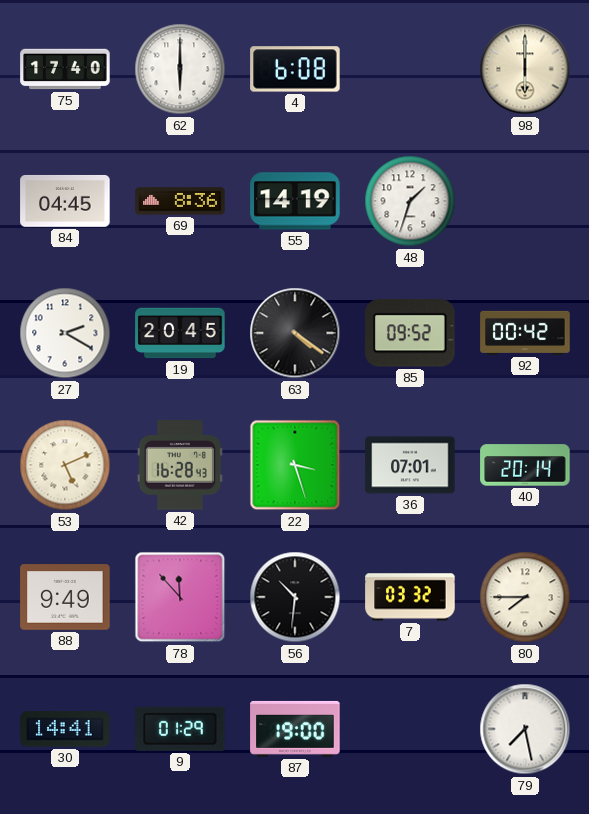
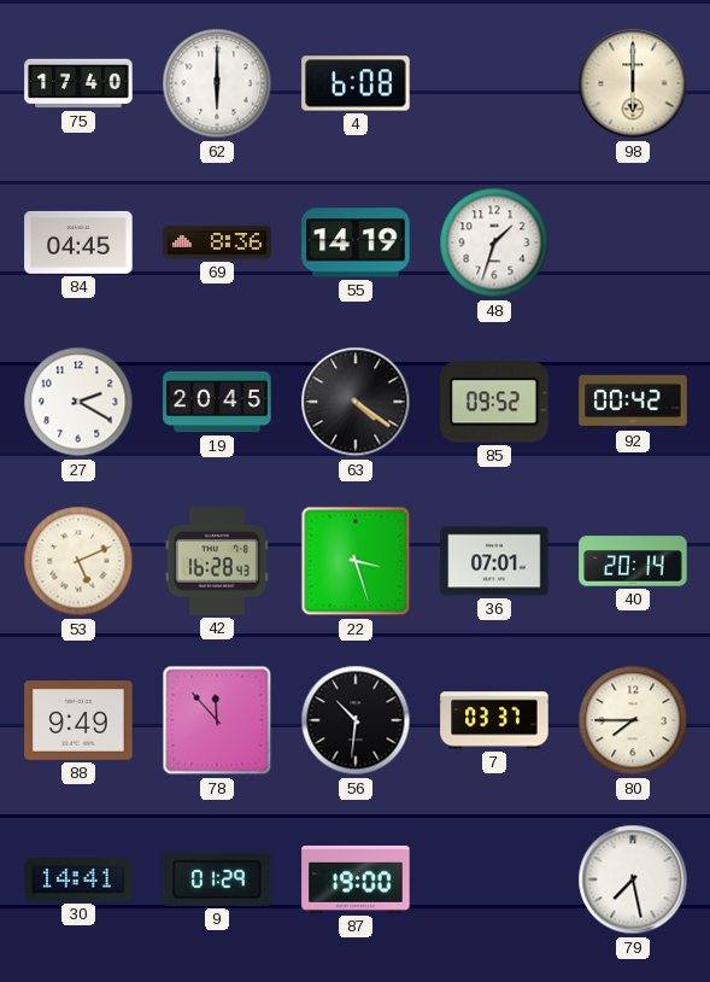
7: 03:32 -> 03:37
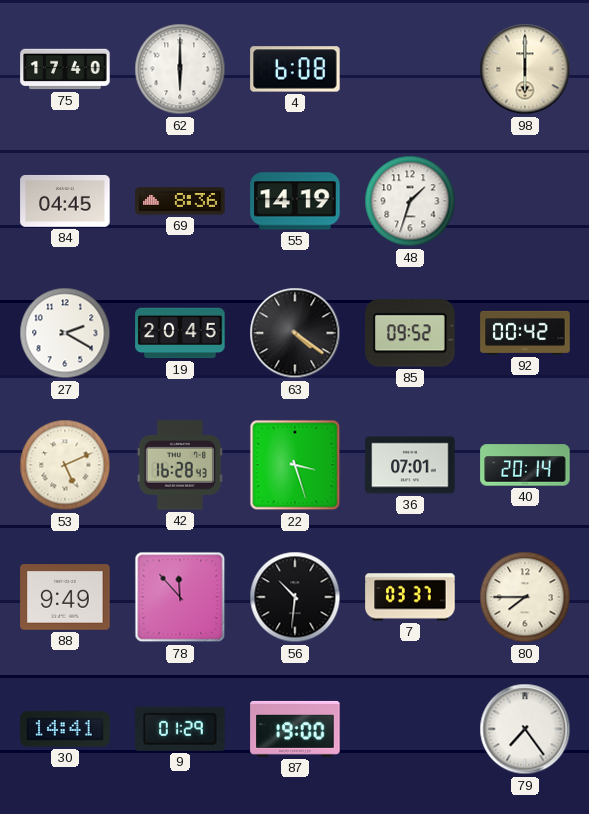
79: 7:28 -> 7:24
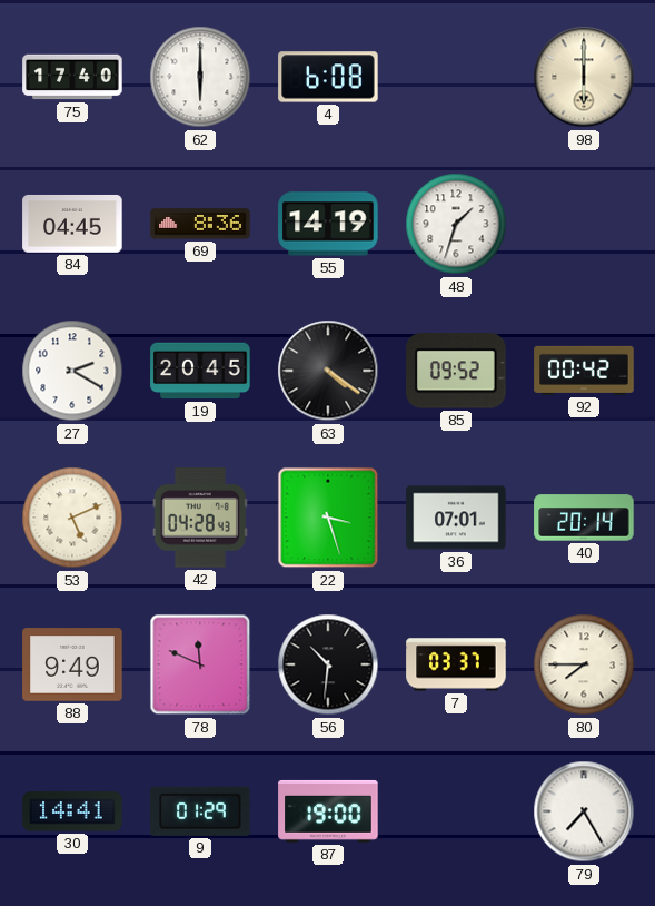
42: 16:28 -> 04:28
78: 11:53 -> 11:49
79: 7:24 -> 7:25
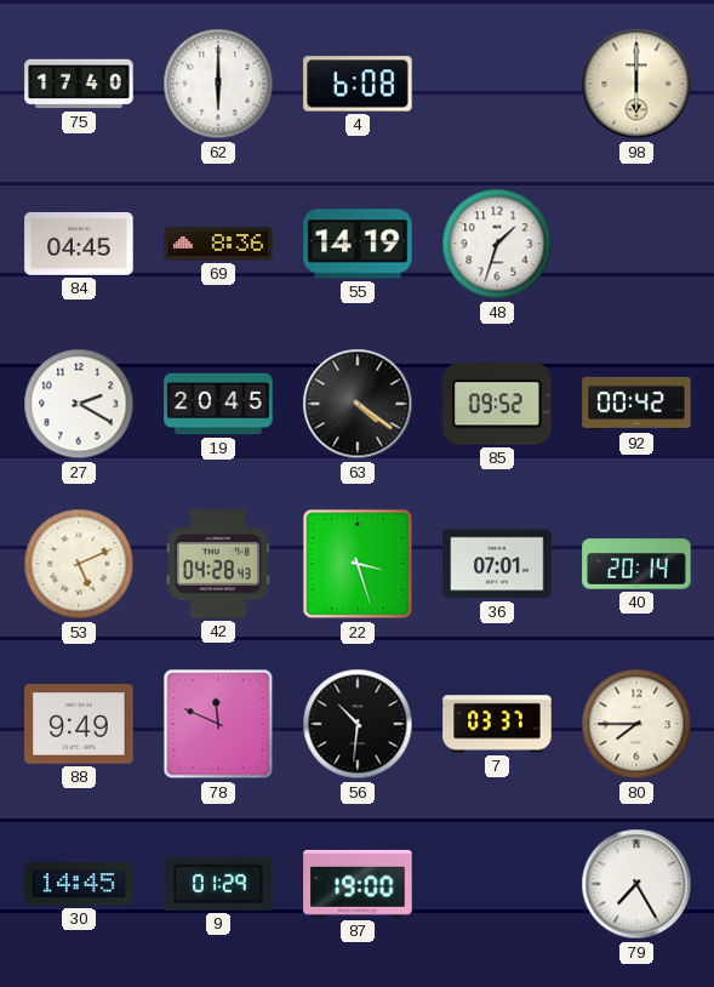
30: 14:41 -> 14:45
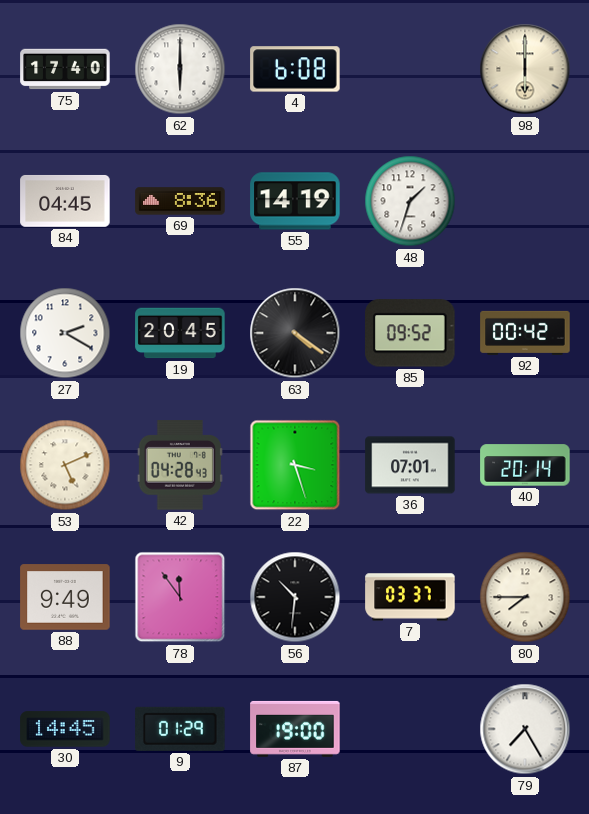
78: 11:49 -> 11:54
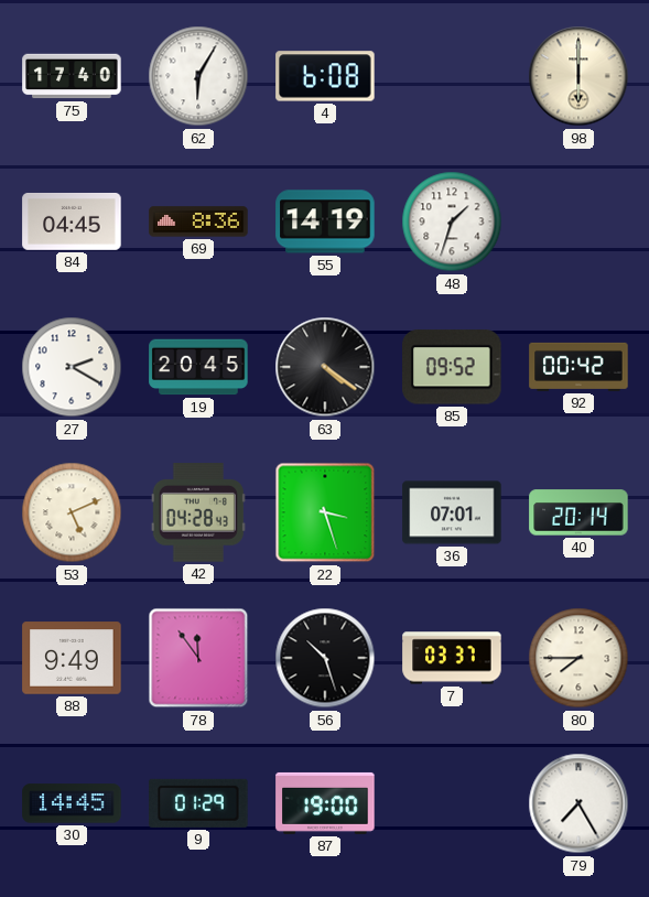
62: 6:00 -> 6:05
56: 10:31 -> 10:27
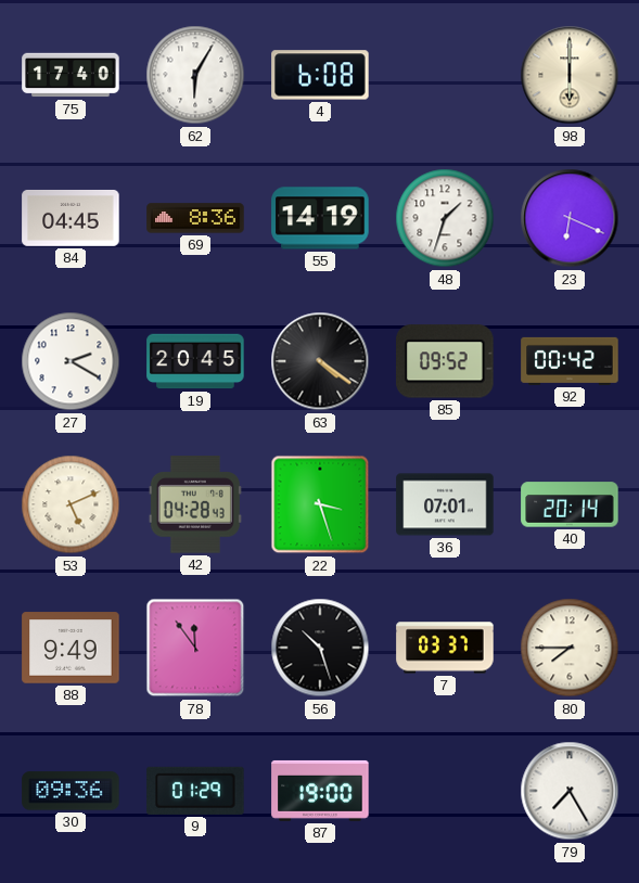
23: none -> 6:19
30: 14:45 -> 09:36
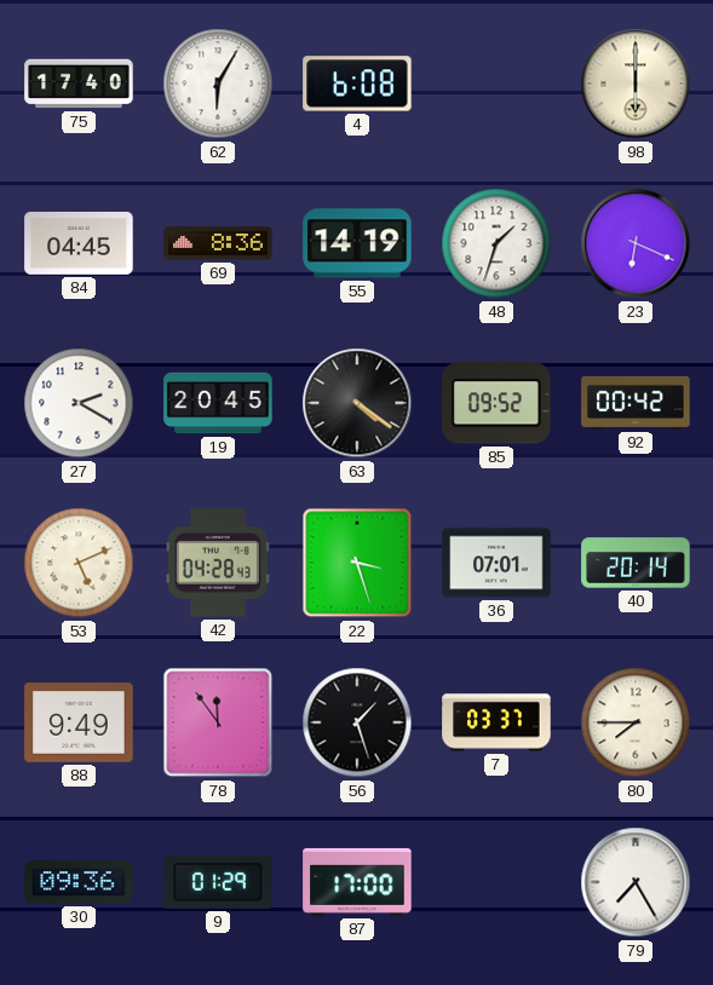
56: 10:27 -> 1:27
87: 19:00 -> 17:00
